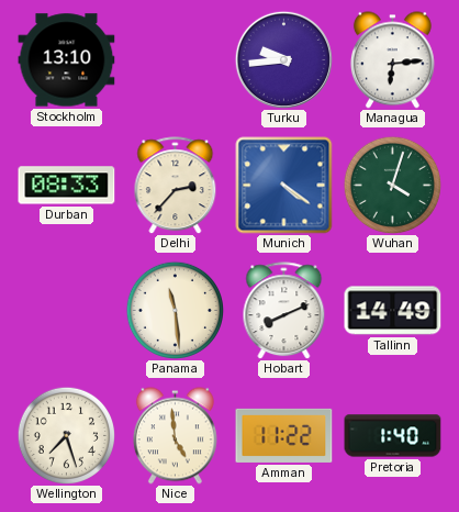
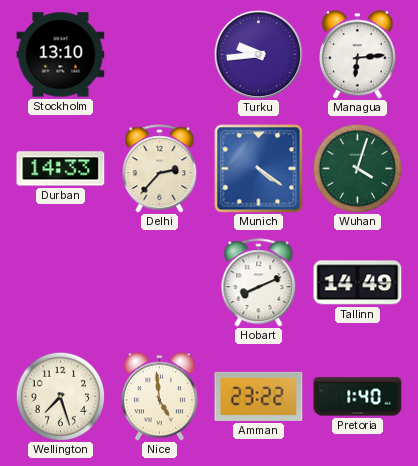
Durban: 08:33 -> 14:33
Panama: 11:29 -> none
Amman: 11:22 -> 23:22
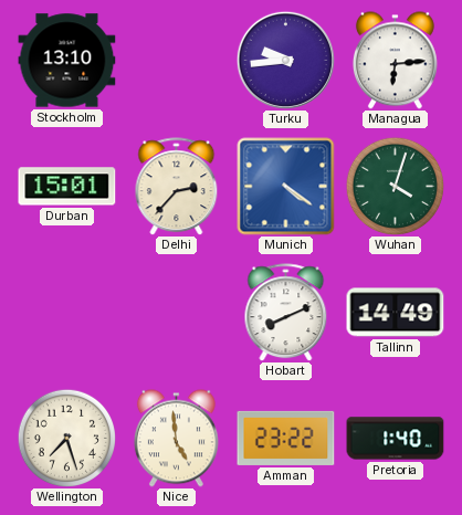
Durban: 14:33 -> 15:01
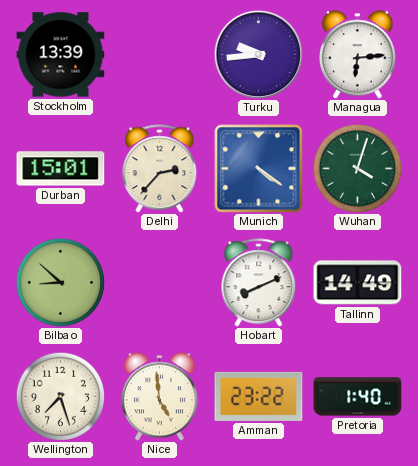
Stockholm: 13:10 -> 13:39
Bilbao: none -> 8:52
